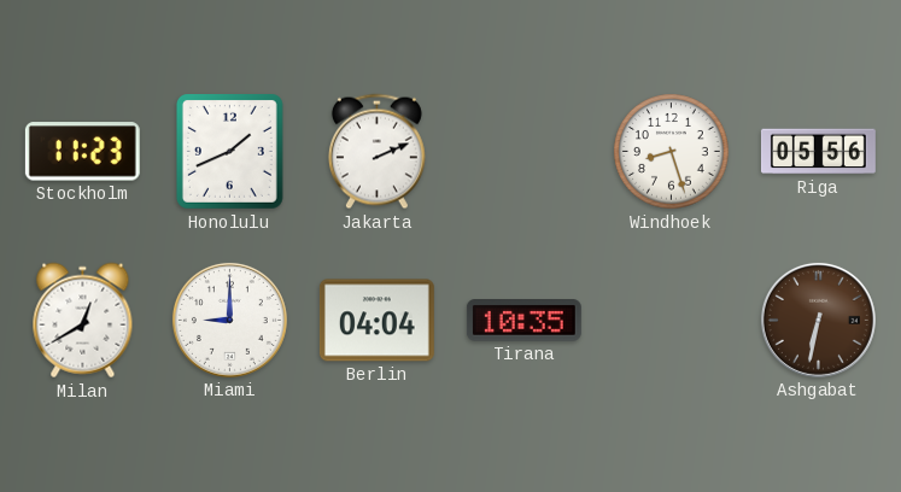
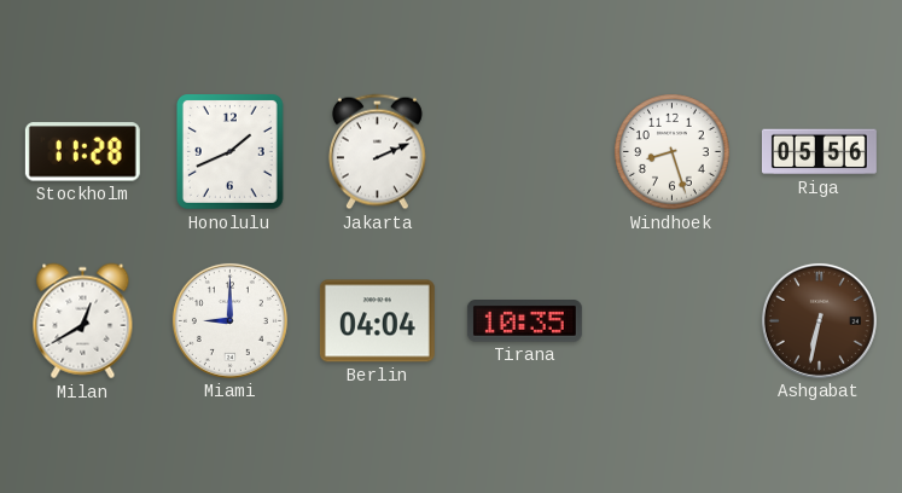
Stockholm: 11:23 -> 11:28
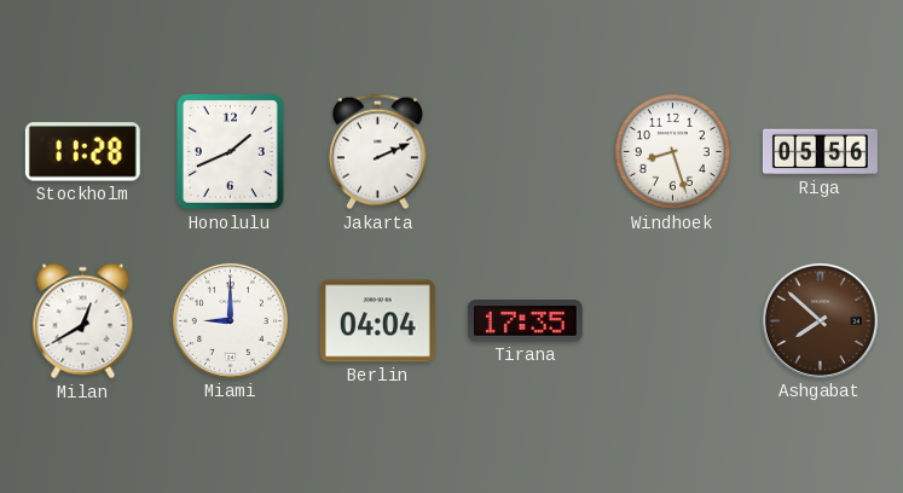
Tirana: 10:35 -> 17:35
Ashgabat: 6:32 -> 7:52
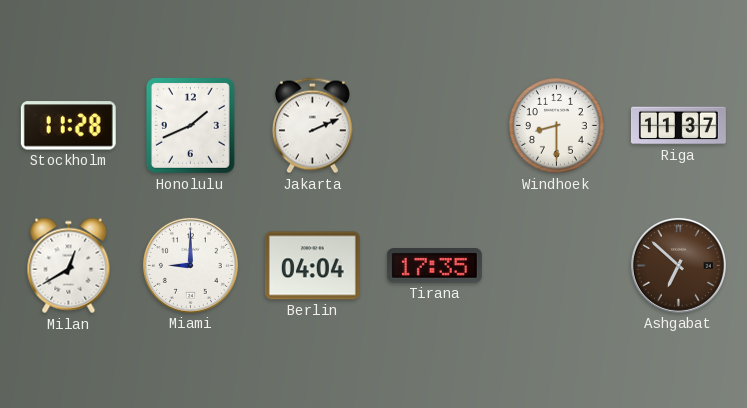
Windhoek: 8:27 -> 8:30
Riga: 05:56 -> 11:37
Ashgabat: 7:52 -> 6:52
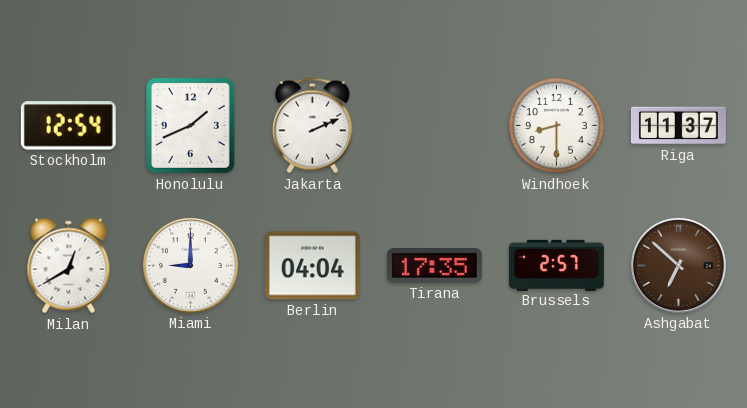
Stockholm: 11:28 -> 12:54
Brussels: none -> 2:57
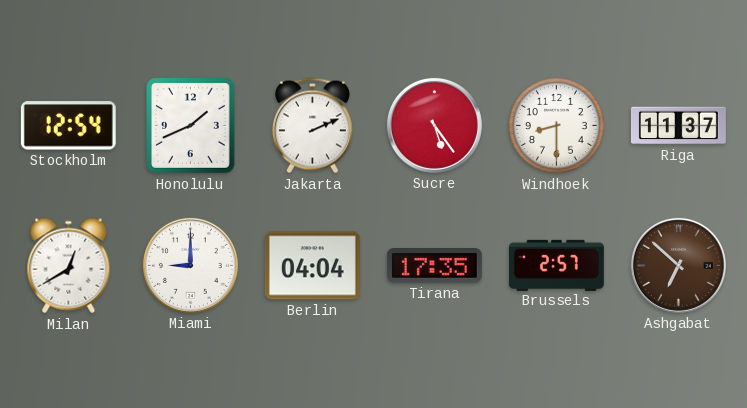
Sucre: none -> 5:24
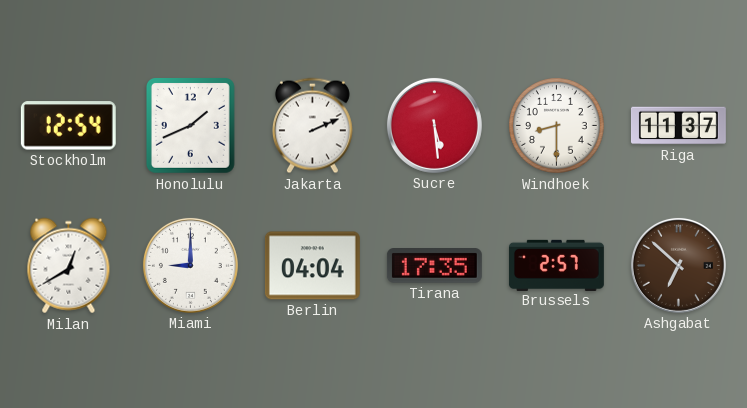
Sucre: 5:24 -> 5:29
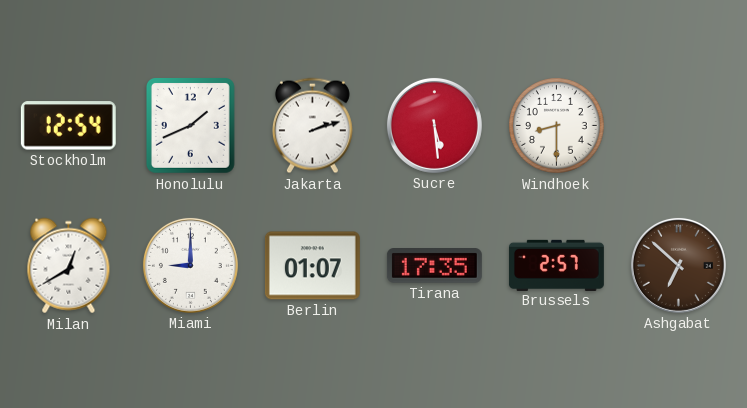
Jakarta: 2:11 -> 2:12
Riga: 11:37 -> none
Berlin: 04:04 -> 01:07
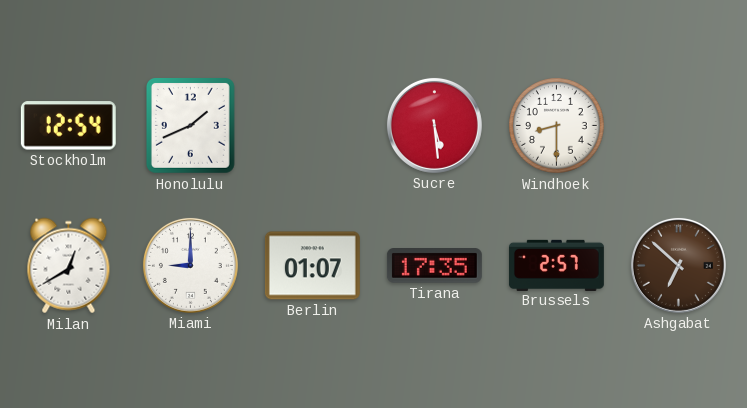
Jakarta: 2:12 -> none
